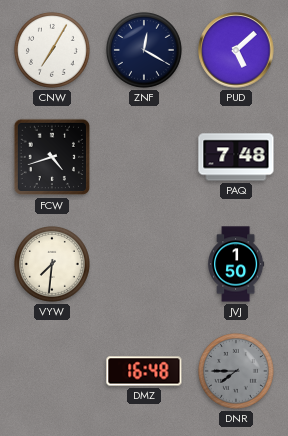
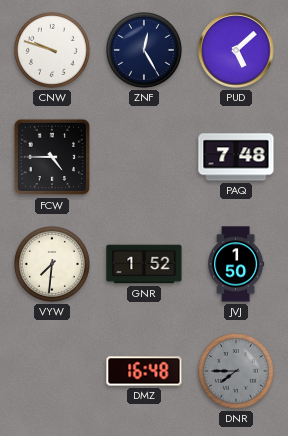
CNW: 7:05 -> 9:48
ZNF: 12:20 -> 12:25
FCW: 4:42 -> 4:45
GNR: none -> 1:52
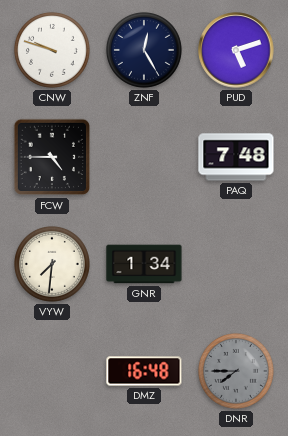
PUD: 5:08 -> 5:12
GNR: 1:52 -> 1:34
JVJ: 1:50 -> none
